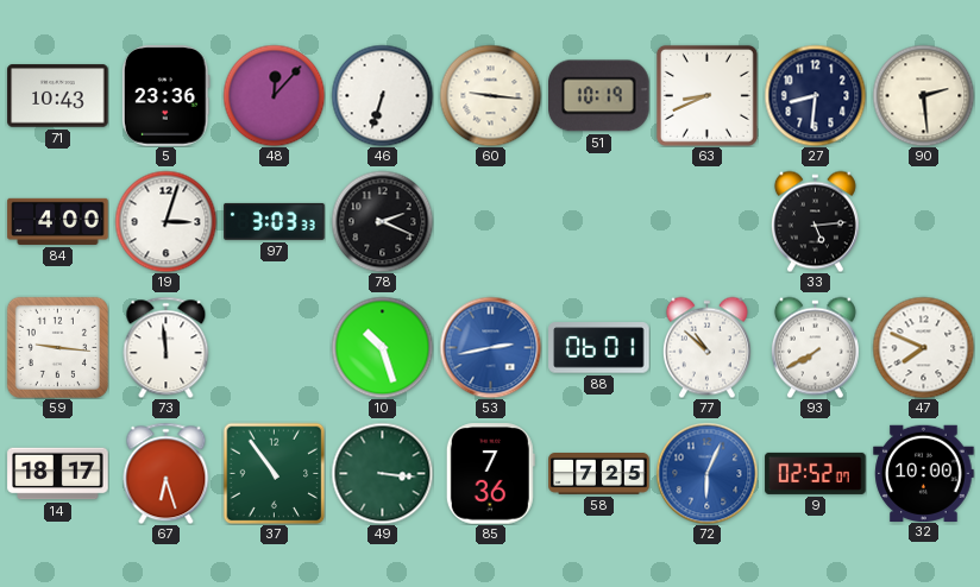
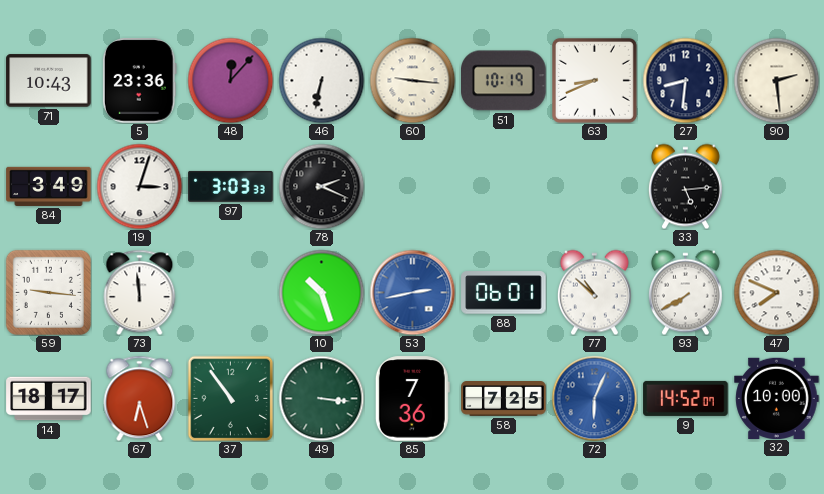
46: 6:33 -> 6:32
84: 4:00 -> 3:49
9: 02:52 -> 14:52
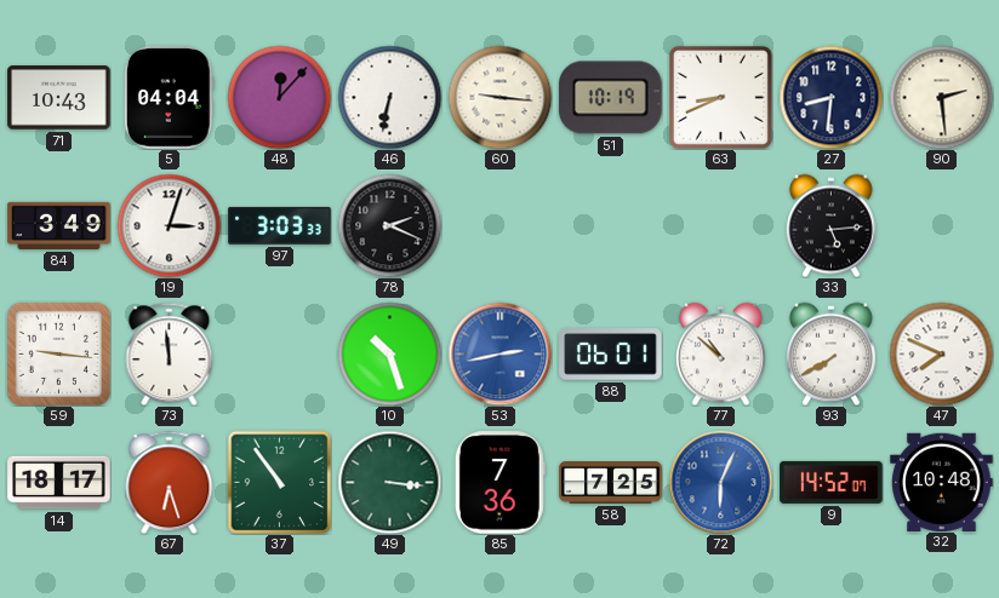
5: 23:36 -> 04:04
32: 10:00 -> 10:48
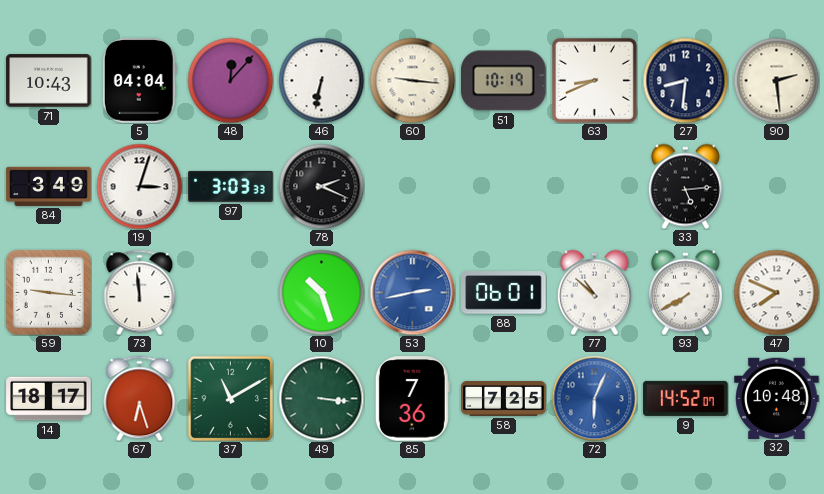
37: 10:54 -> 11:10
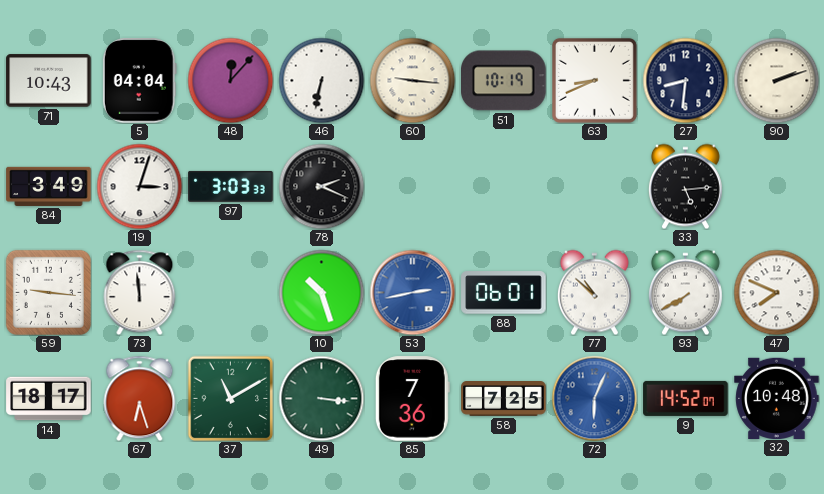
90: 2:29 -> 2:12
